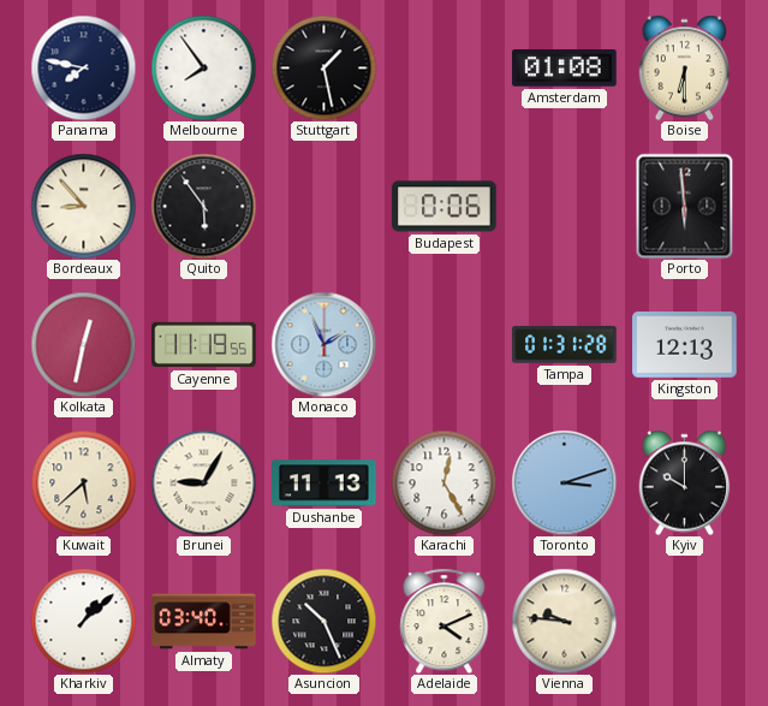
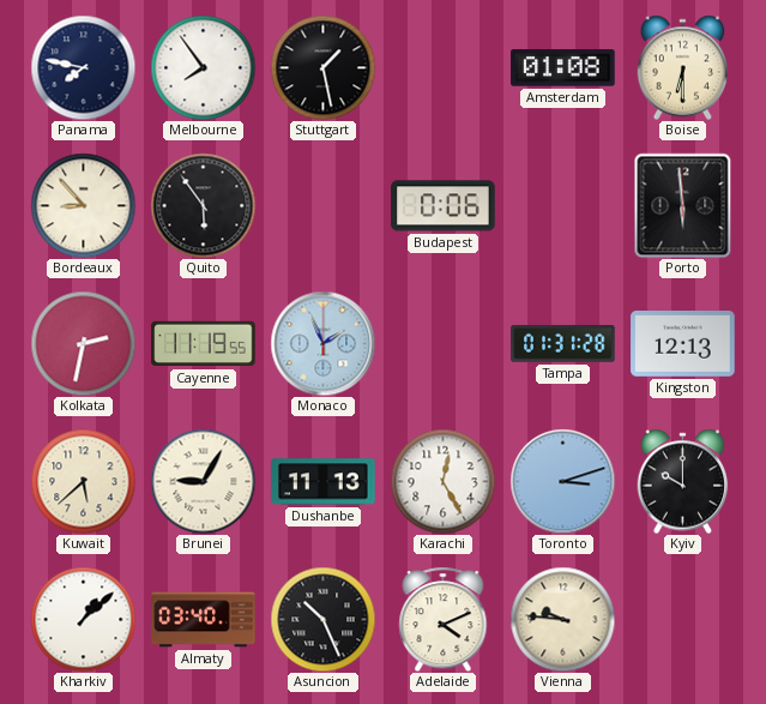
Kolkata: 12:32 -> 2:32
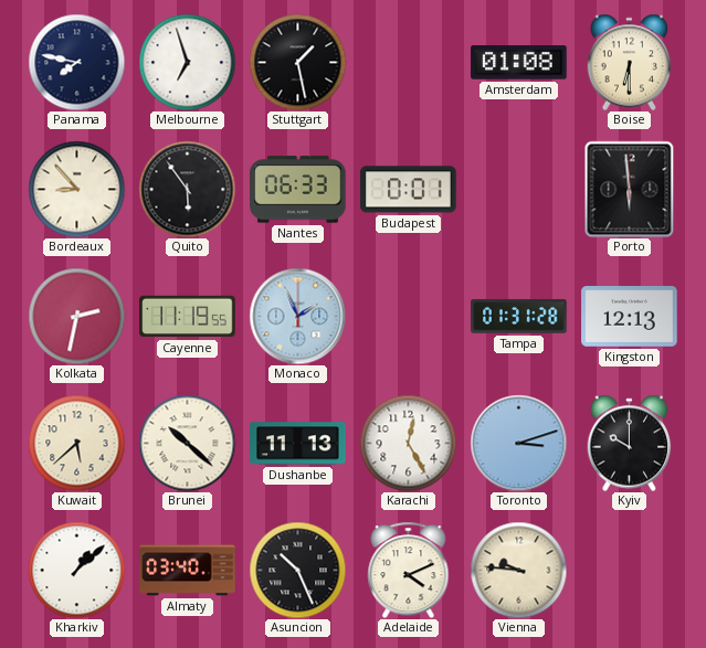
Melbourne: 7:54 -> 6:57
Nantes: none -> 06:33
Budapest: 0:06 -> 0:01
Brunei: 9:05 -> 10:22
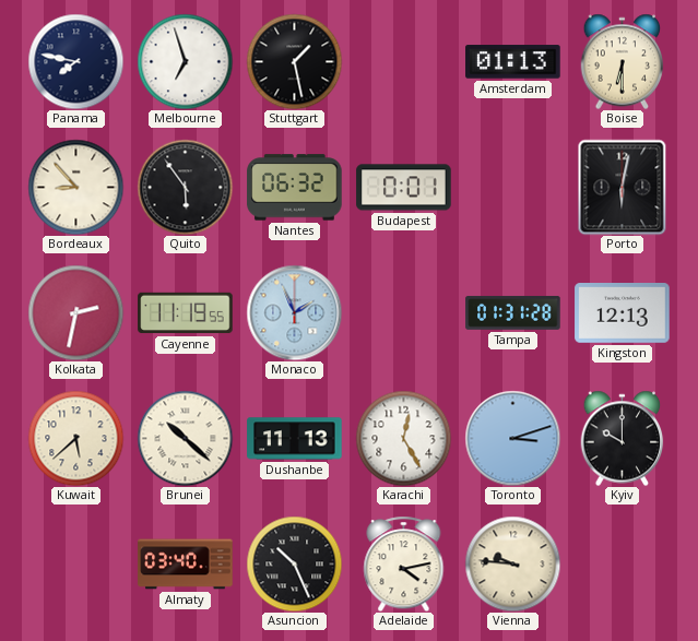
Amsterdam: 01:08 -> 01:13
Nantes: 06:33 -> 06:32
Porto: 5:59 -> 6:02
Kharkiv: 1:08 -> none
Adelaide: 4:11 -> 4:13
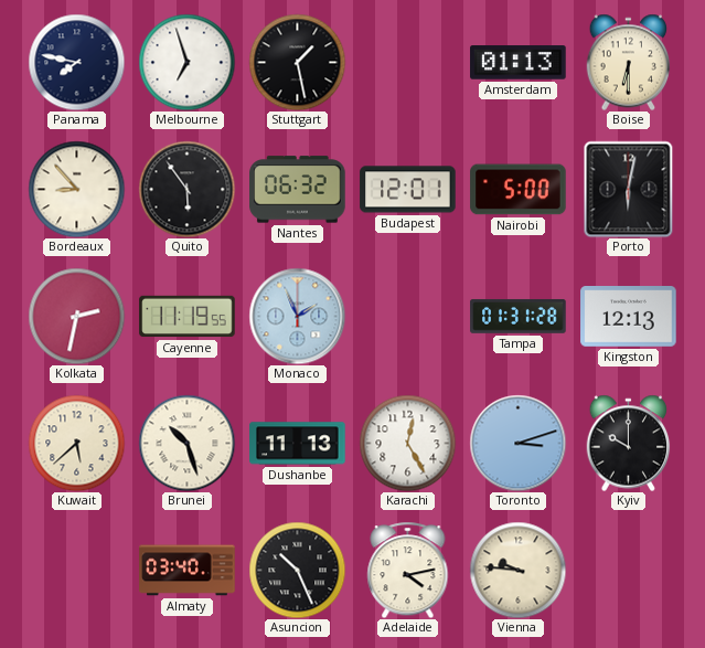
Budapest: 0:01 -> 12:01
Nairobi: none -> 5:00
Brunei: 10:22 -> 10:27
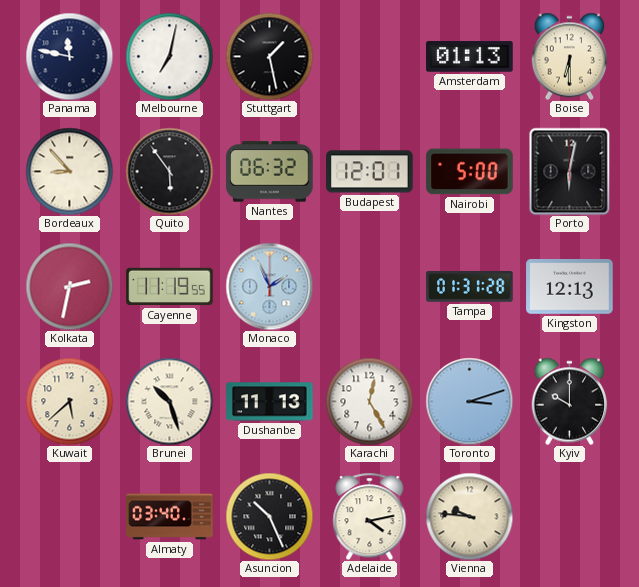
Panama: 7:47 -> 11:47
Melbourne: 6:57 -> 7:02
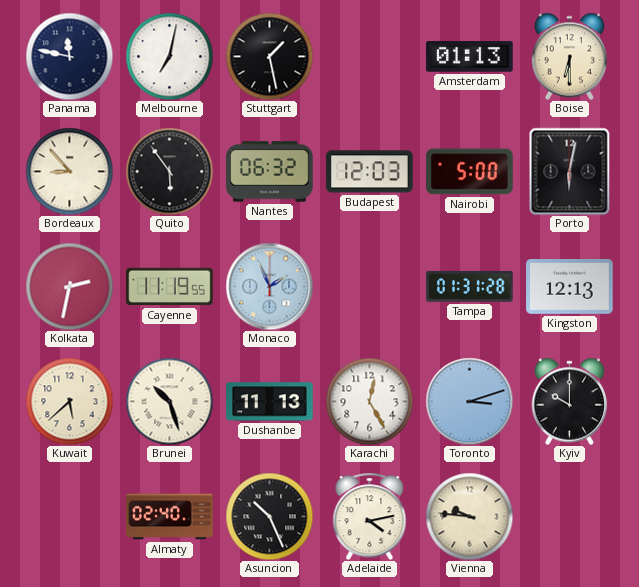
Budapest: 12:01 -> 12:03
Almaty: 03:40 -> 02:40
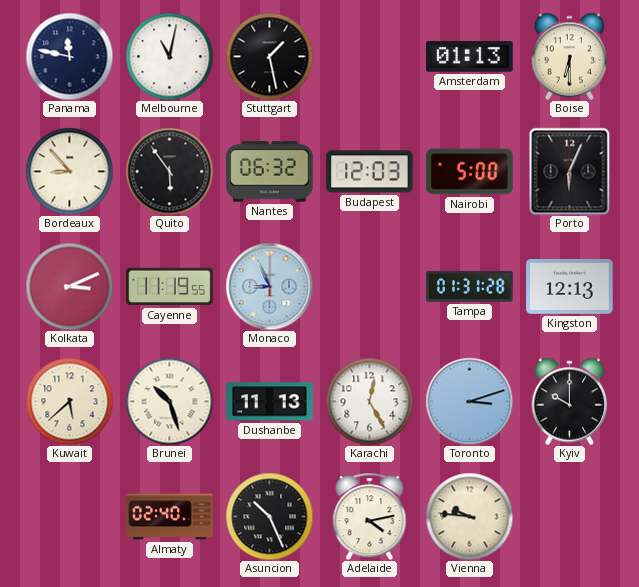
Melbourne: 7:02 -> 11:02
Porto: 6:02 -> 6:04
Kolkata: 2:32 -> 3:11
Monaco: 1:56 -> 8:56
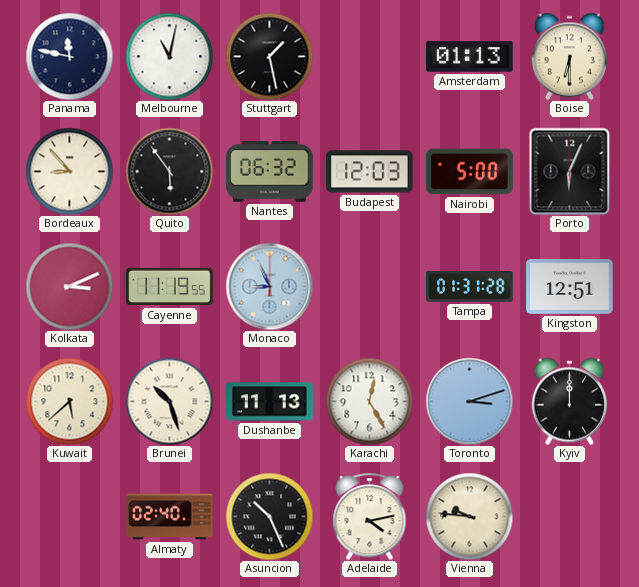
Kingston: 12:13 -> 12:51
Kyiv: 10:00 -> 12:00
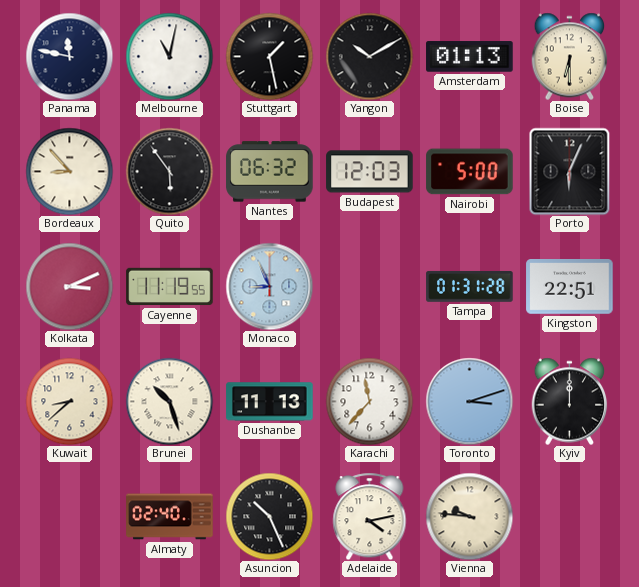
Yangon: none -> 10:10
Kingston: 12:51 -> 22:51
Kuwait: 5:38 -> 8:38
Karachi: 12:25 -> 11:37
